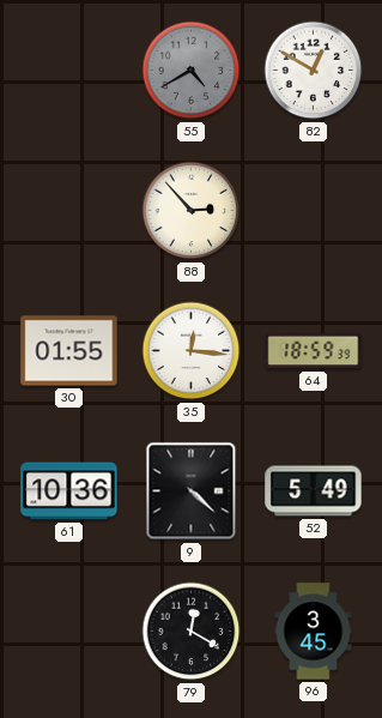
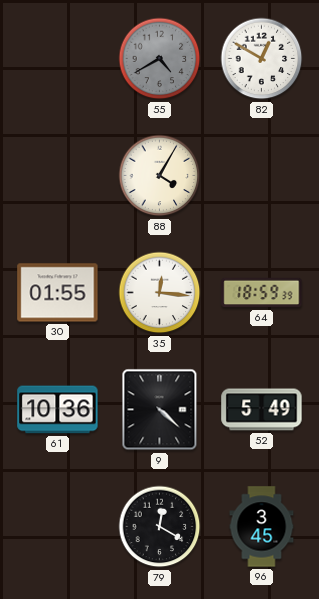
88: 2:53 -> 4:05
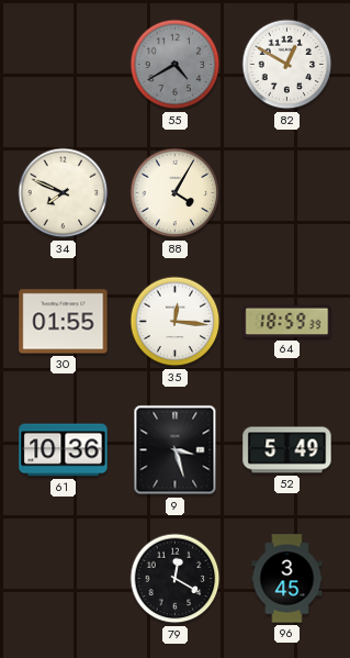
34: none -> 7:49
9: 4:22 -> 3:27
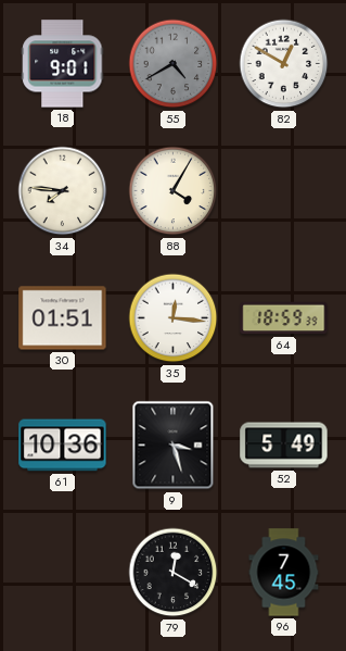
18: none -> 9:01
34: 7:49 -> 7:46
30: 01:55 -> 01:51
96: 3:45 -> 7:45
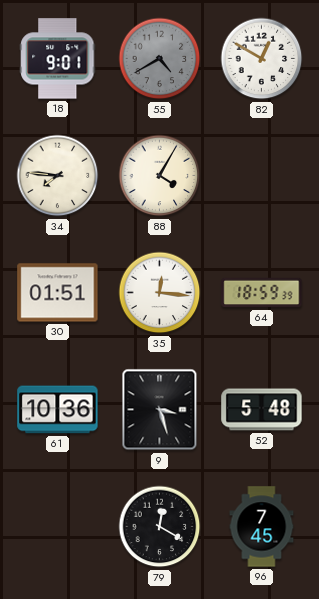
52: 5:49 -> 5:48
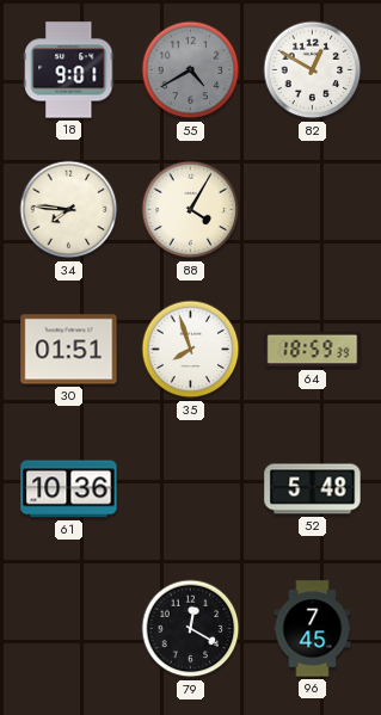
35: 12:16 -> 7:57
9: 3:27 -> none
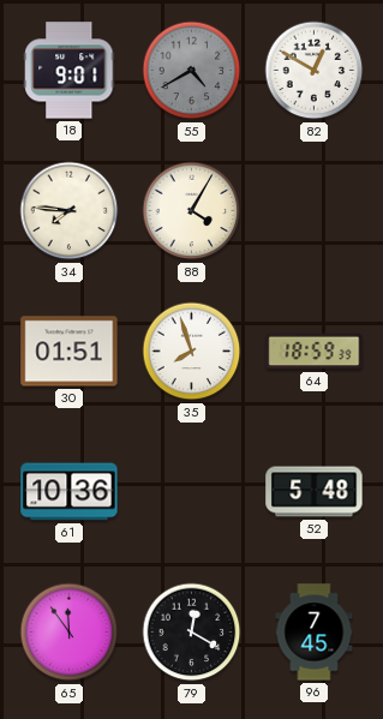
65: none -> 11:54
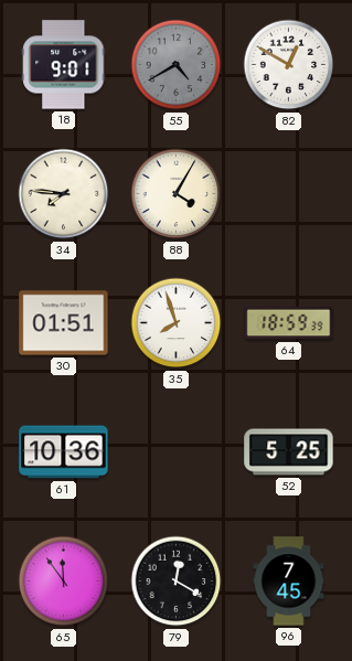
52: 5:48 -> 5:25
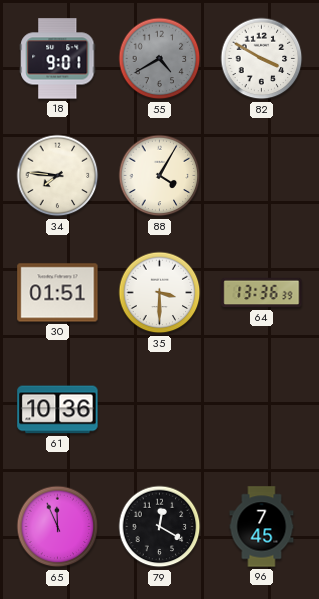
82: 12:50 -> 3:50
35: 7:57 -> 3:30
64: 18:59 -> 13:36
52: 5:25 -> none
65: 11:54 -> 11:56
